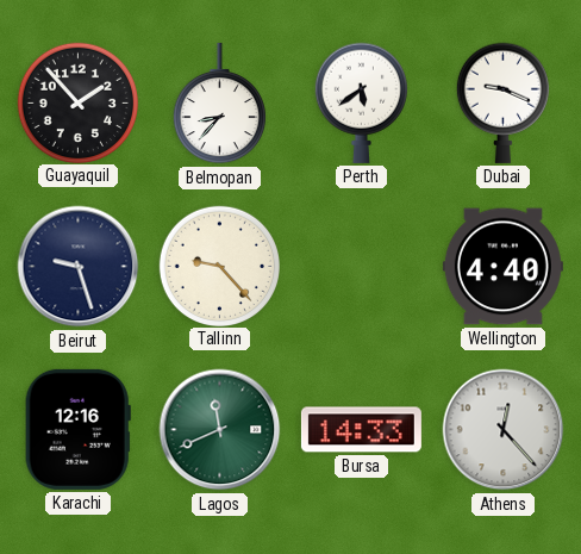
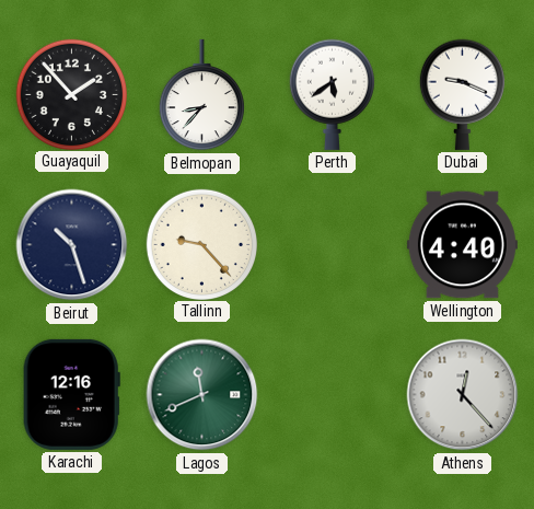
Beirut: 9:27 -> 10:27
Bursa: 14:33 -> none
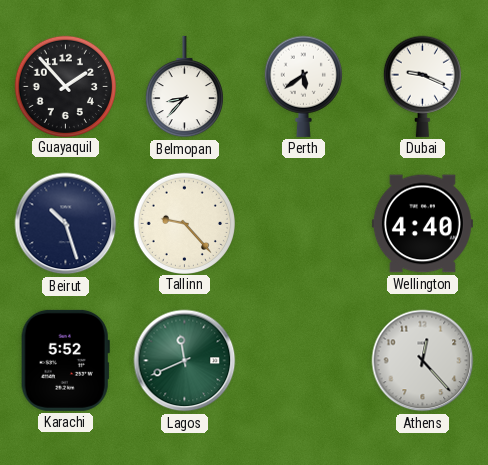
Karachi: 12:16 -> 5:52
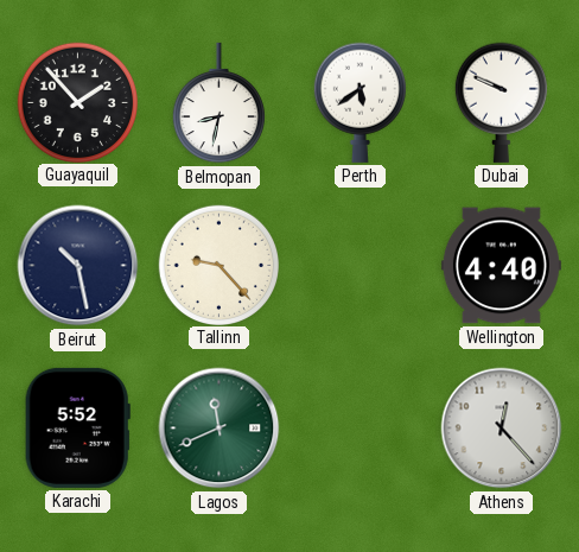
Belmopan: 8:37 -> 8:32
Dubai: 9:19 -> 9:49
Beirut: 10:27 -> 10:28
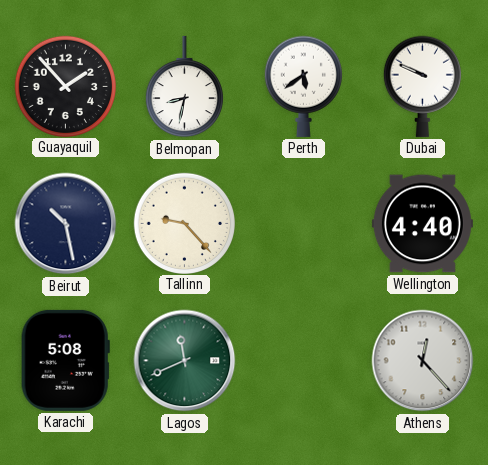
Karachi: 5:52 -> 5:08
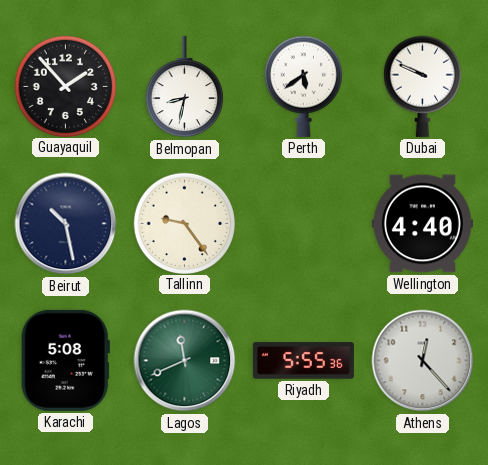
Tallinn: 9:23 -> 9:24
Riyadh: none -> 5:55
